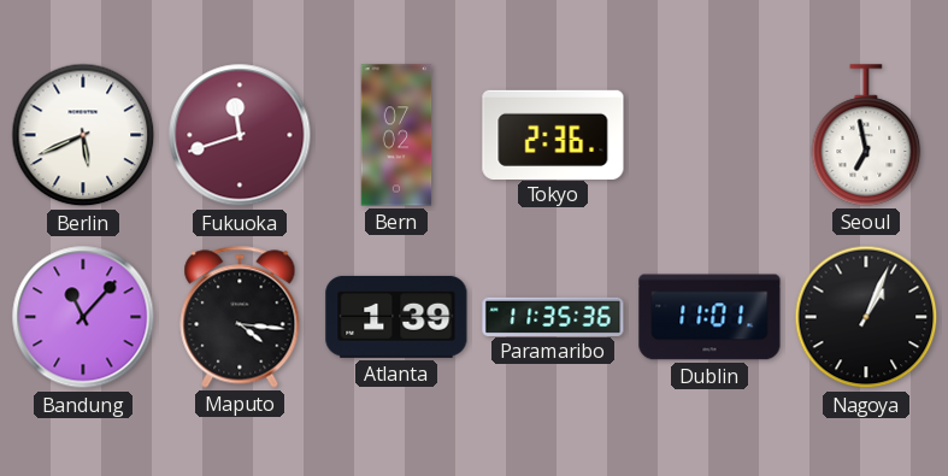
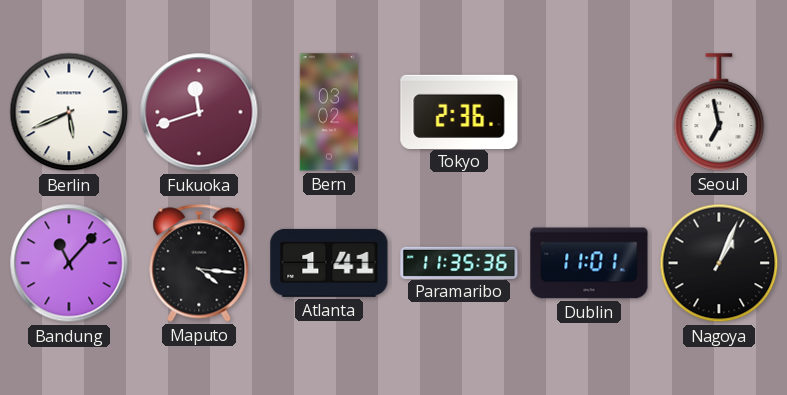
Bern: 07:02 -> 03:02
Atlanta: 1:39 -> 1:41
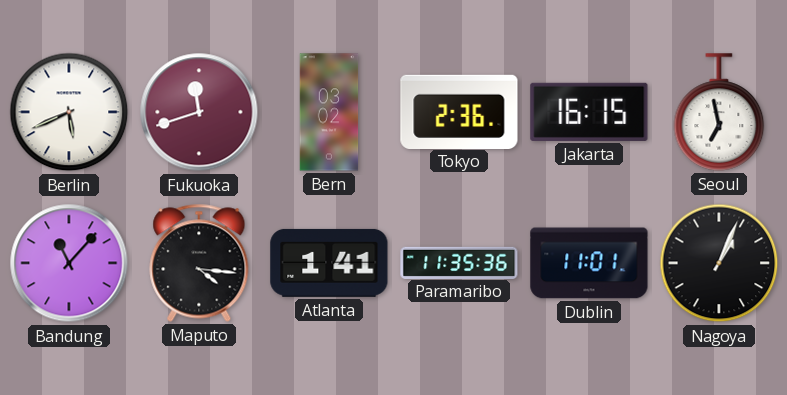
Jakarta: none -> 16:15
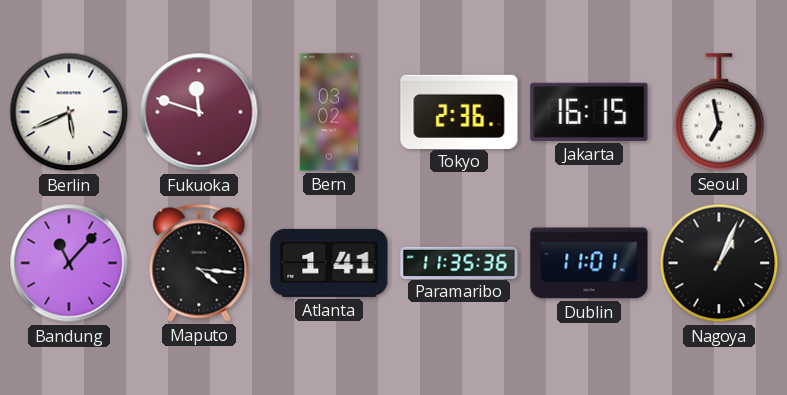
Fukuoka: 11:42 -> 11:48
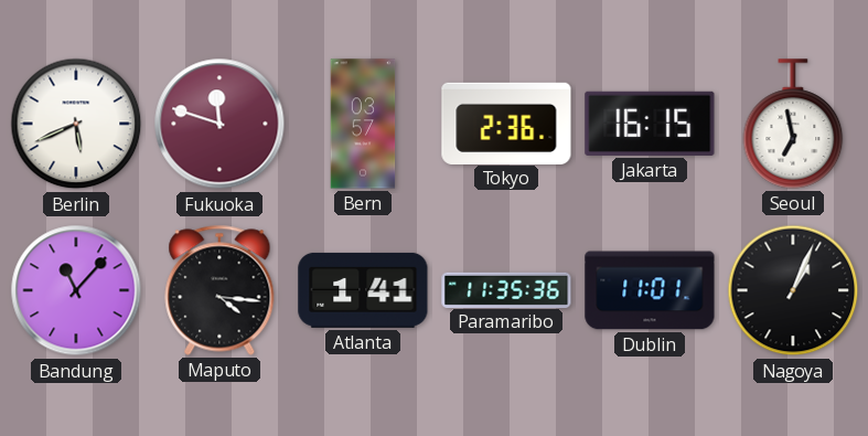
Bern: 03:02 -> 03:57
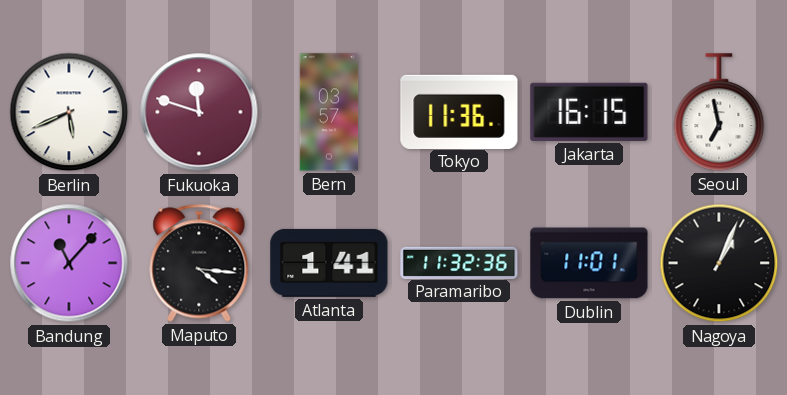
Tokyo: 2:36 -> 11:36
Paramaribo: 11:35 -> 11:32
